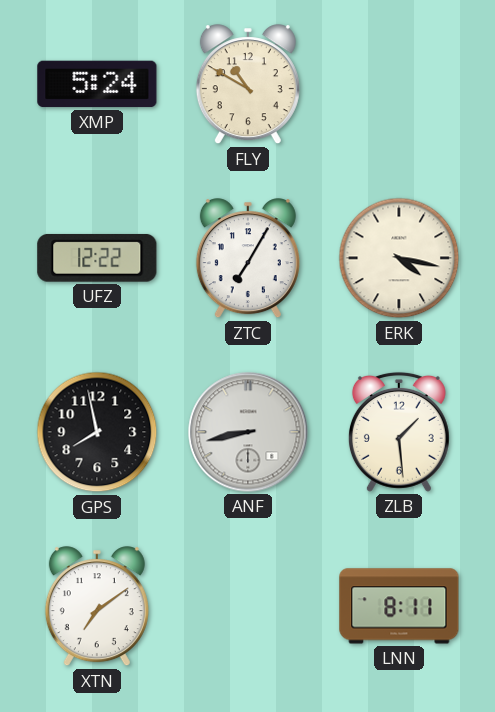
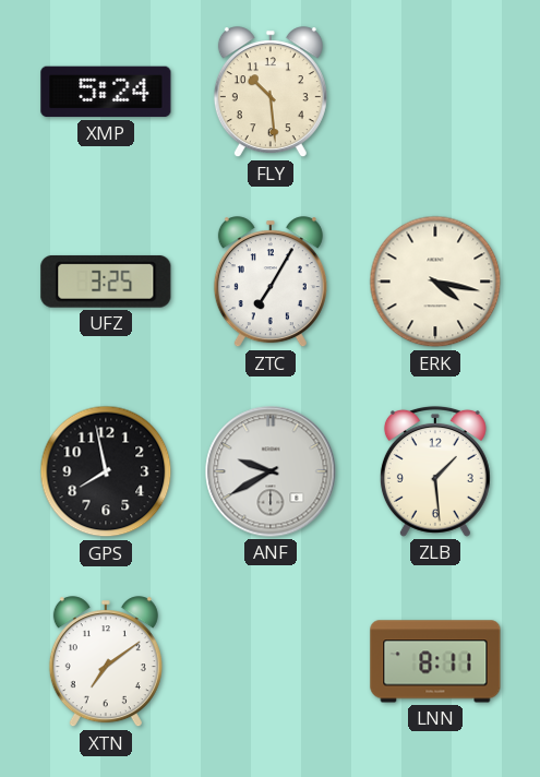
FLY: 10:50 -> 10:29
UFZ: 12:22 -> 3:25
ANF: 8:43 -> 9:40
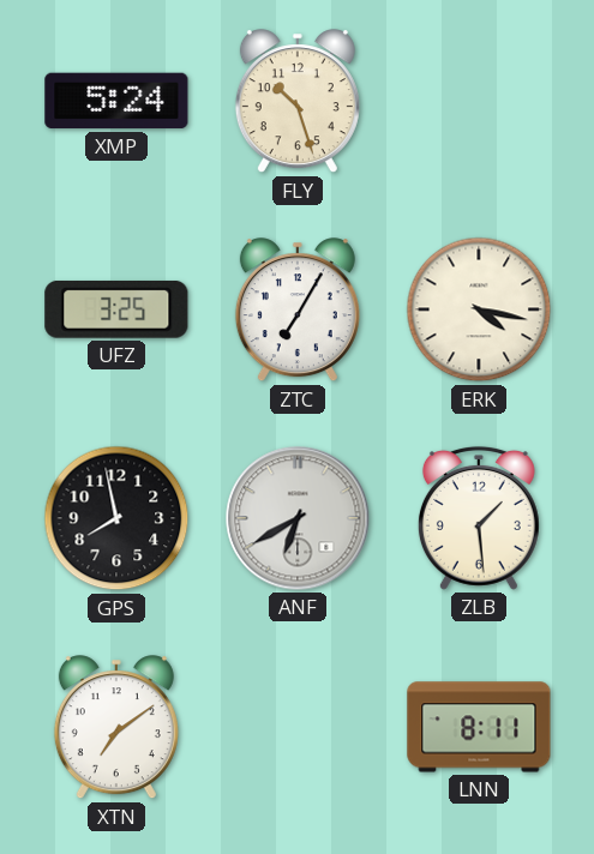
FLY: 10:29 -> 10:27
ANF: 9:40 -> 6:40
